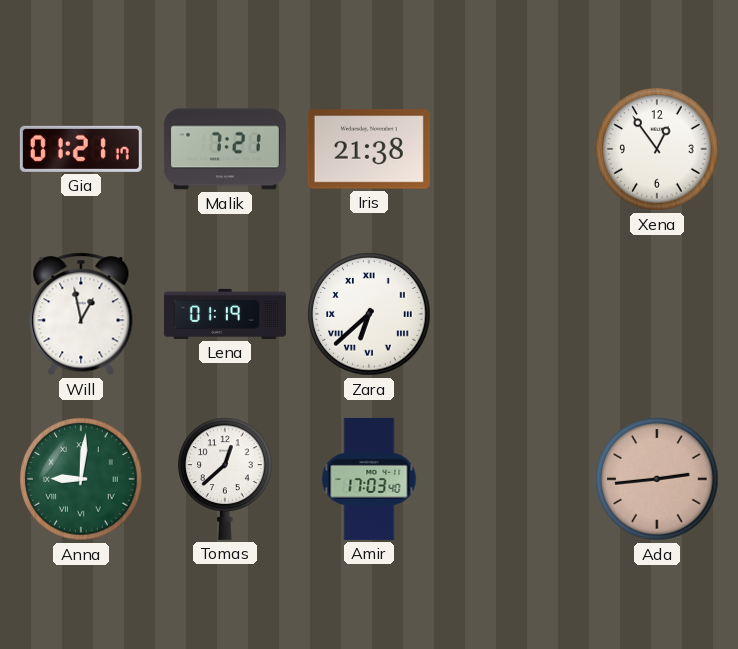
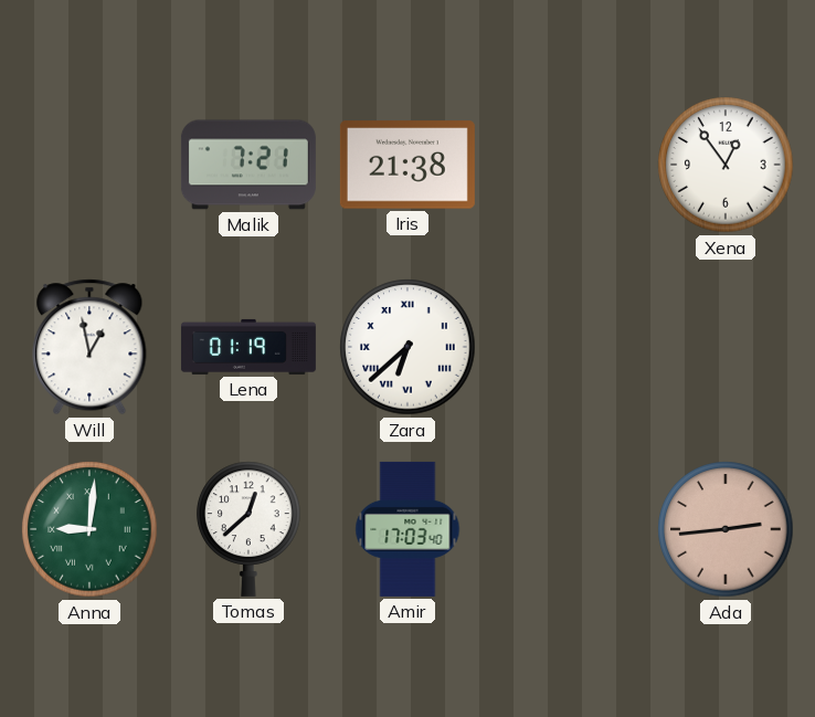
Gia: 01:21 -> none
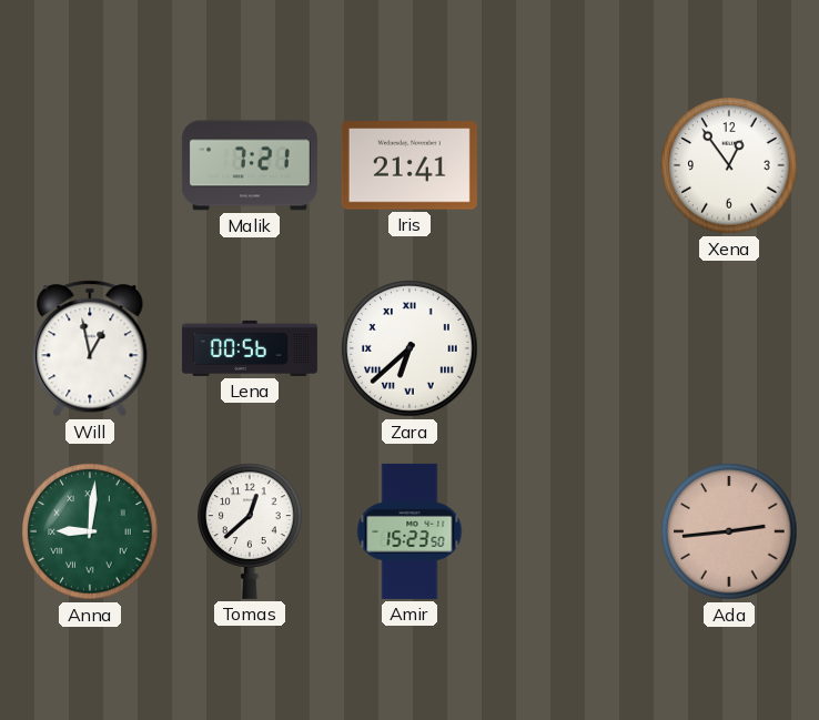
Iris: 21:38 -> 21:41
Lena: 01:19 -> 00:56
Amir: 17:03 -> 15:23
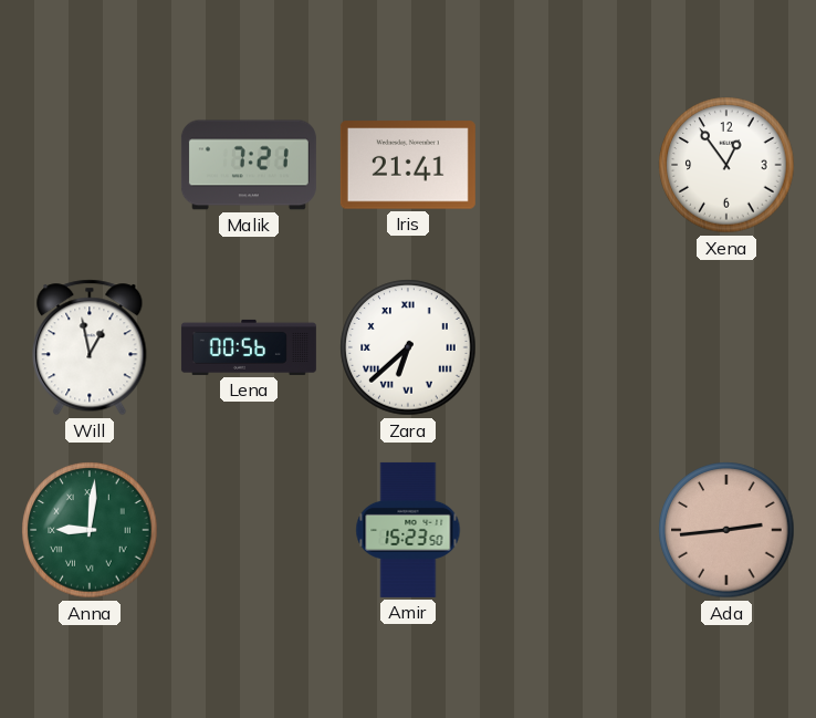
Tomas: 12:38 -> none
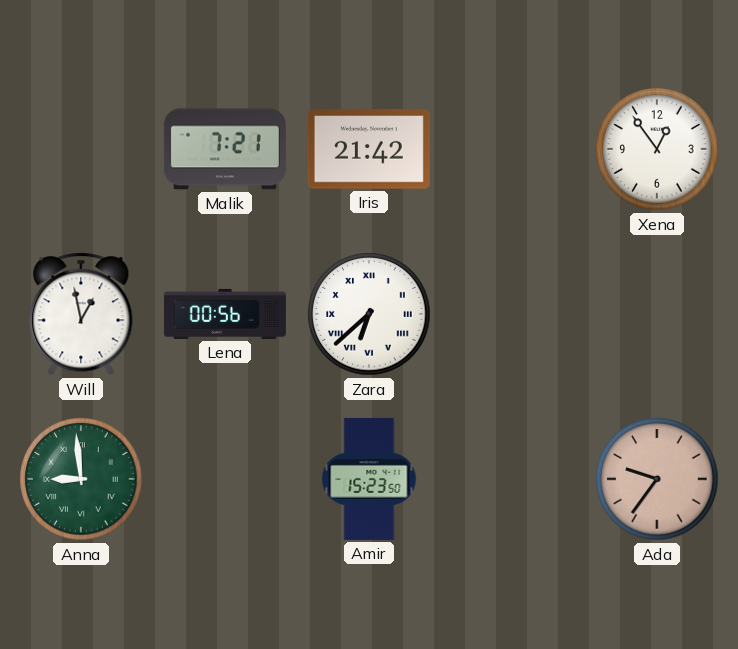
Iris: 21:41 -> 21:42
Anna: 9:01 -> 8:59
Ada: 2:44 -> 9:36
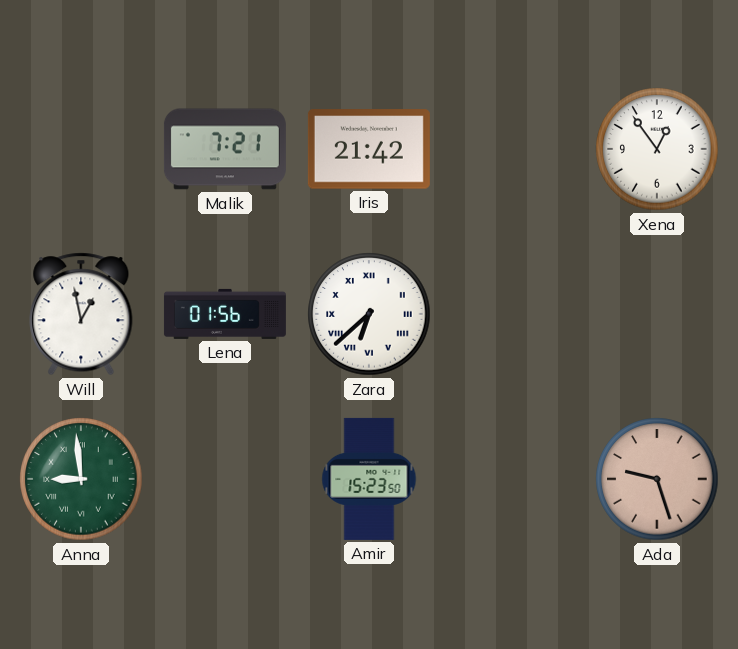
Lena: 00:56 -> 01:56
Ada: 9:36 -> 9:27
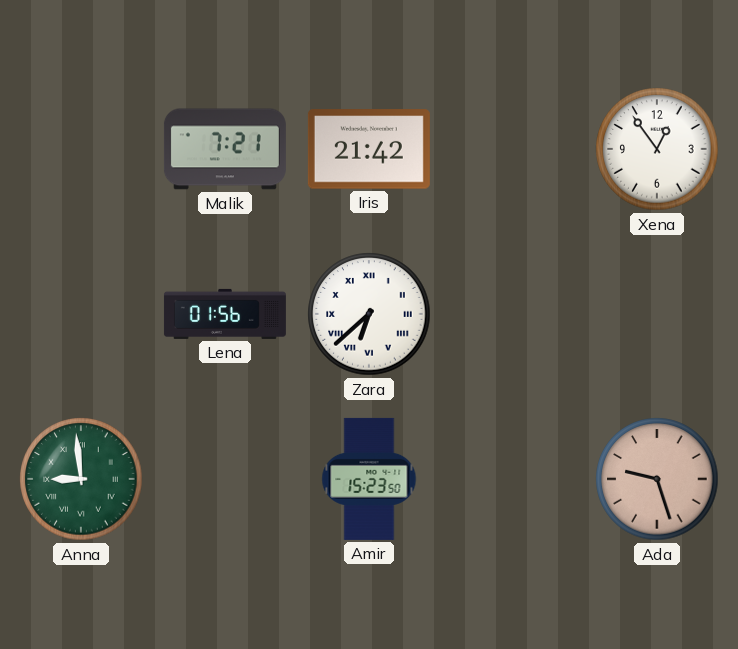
Will: 12:58 -> none
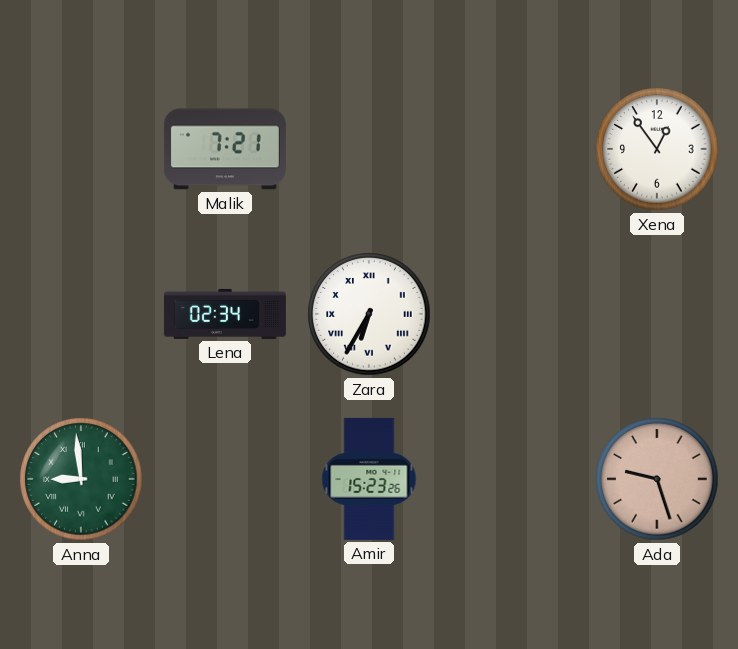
Iris: 21:42 -> none
Lena: 01:56 -> 02:34
Zara: 6:38 -> 6:35
Amir: 15:23:50 -> 15:23:26
